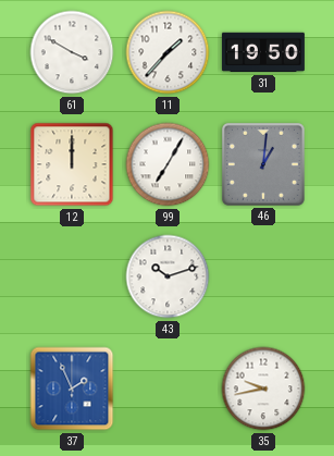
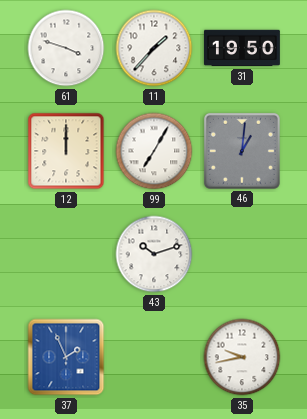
61: 3:50 -> 3:48
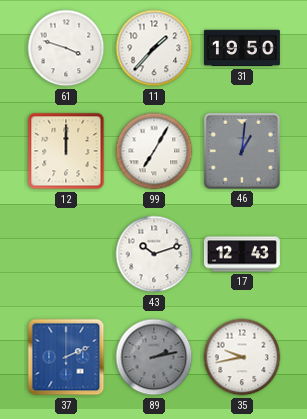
17: none -> 12:43
37: 1:56 -> 2:11
89: none -> 2:13
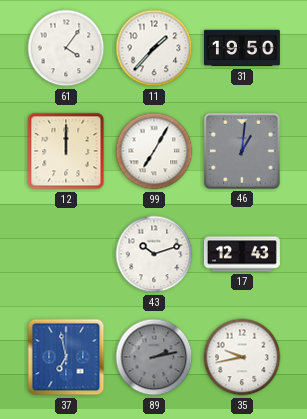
61: 3:48 -> 4:06
37: 2:11 -> 6:58
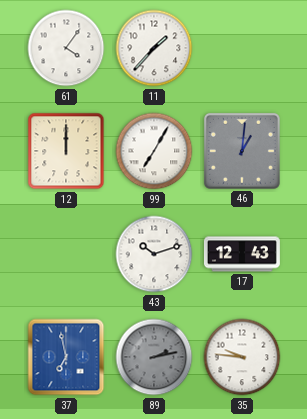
31: 19:50 -> none
35: 9:43 -> 9:46
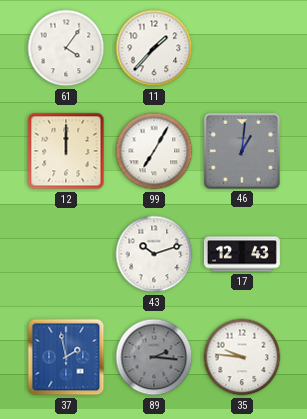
37: 6:58 -> 1:58
89: 2:13 -> 2:16
